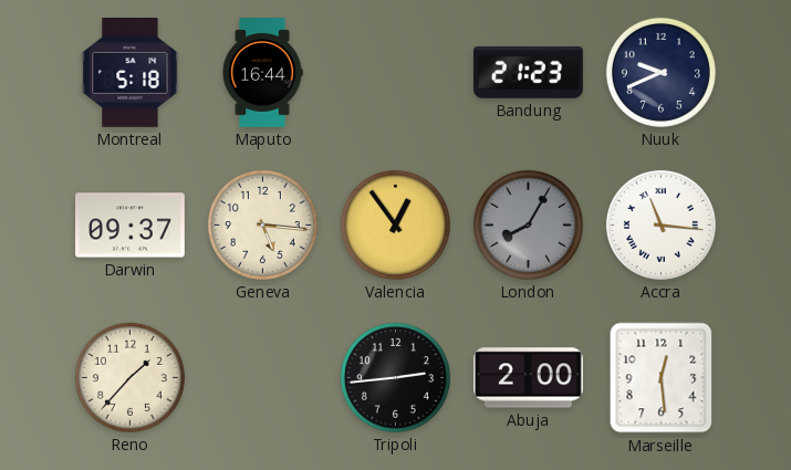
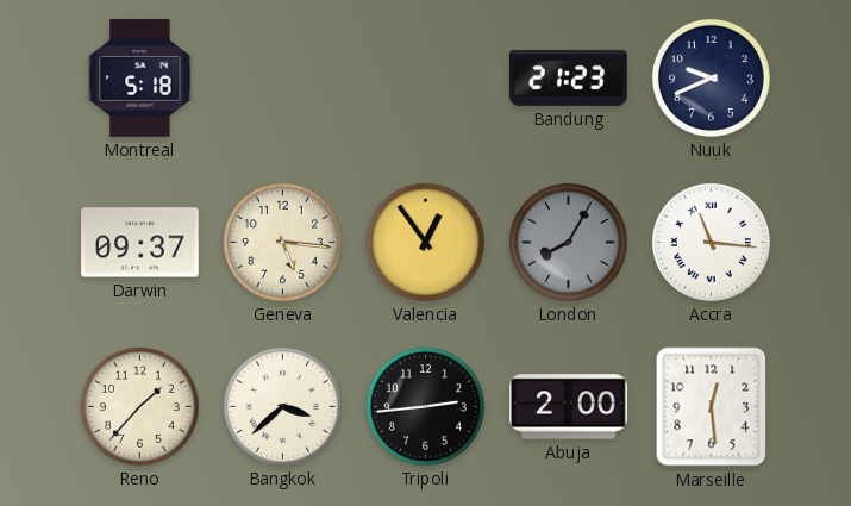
Maputo: 16:44 -> none
Bangkok: none -> 3:38
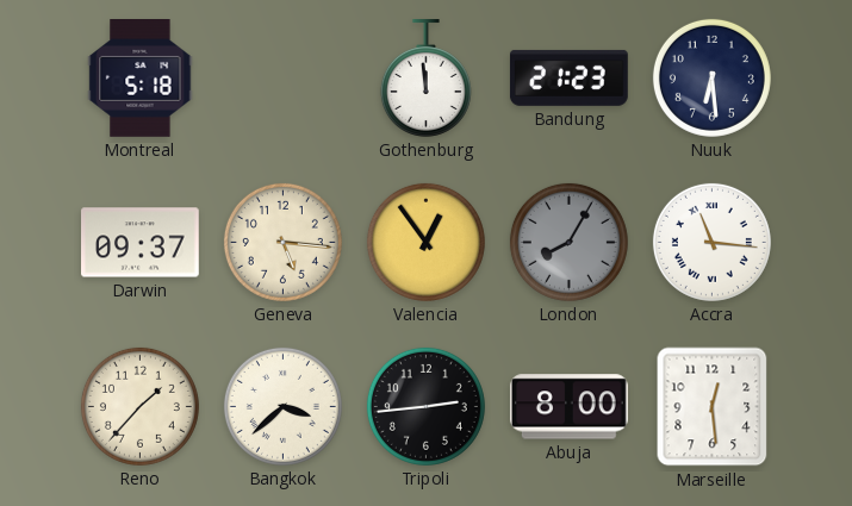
Gothenburg: none -> 11:59
Nuuk: 9:41 -> 6:29
Abuja: 2:00 -> 8:00
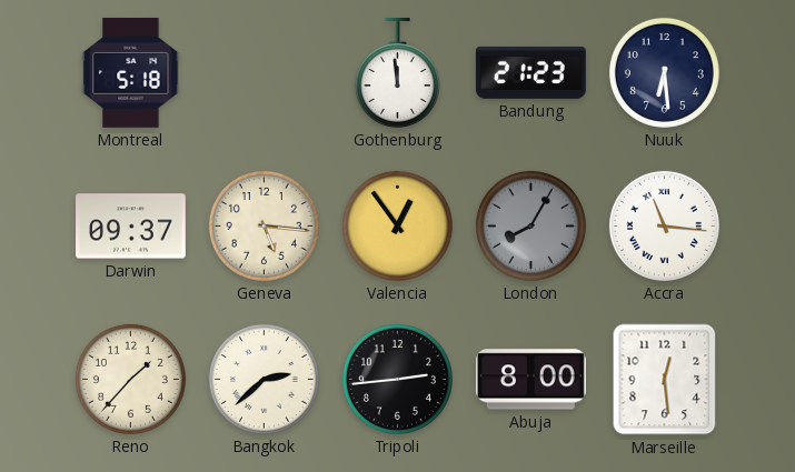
Bangkok: 3:38 -> 2:38
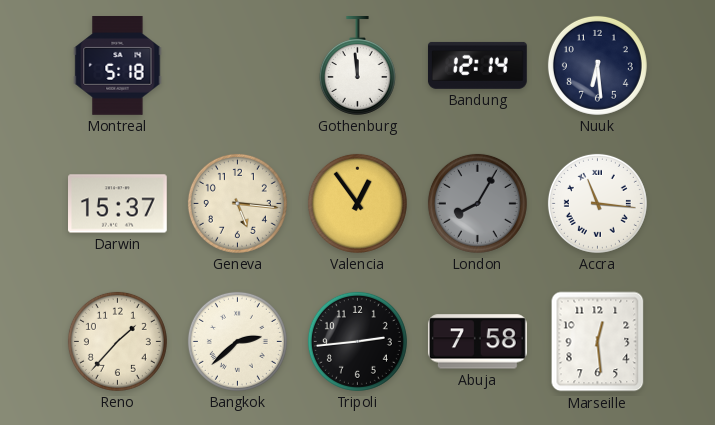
Bandung: 21:23 -> 12:14
Darwin: 09:37 -> 15:37
Abuja: 8:00 -> 7:58
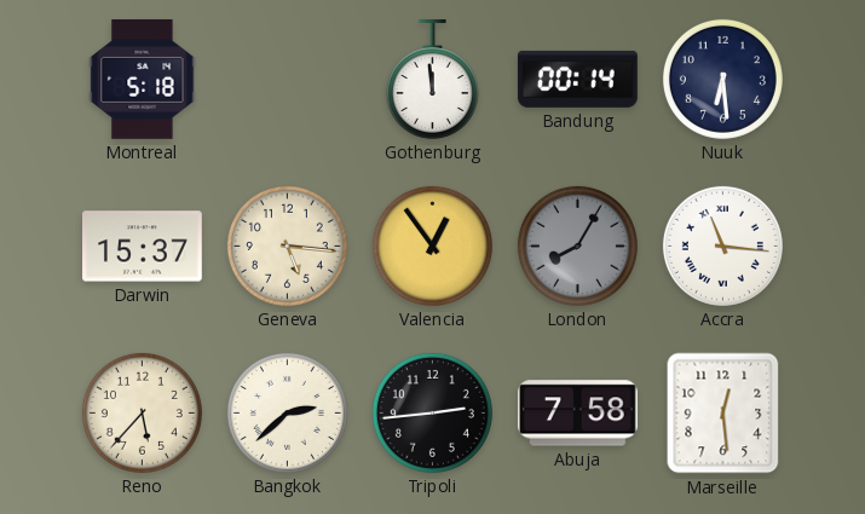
Bandung: 12:14 -> 00:14
Reno: 1:37 -> 5:37
